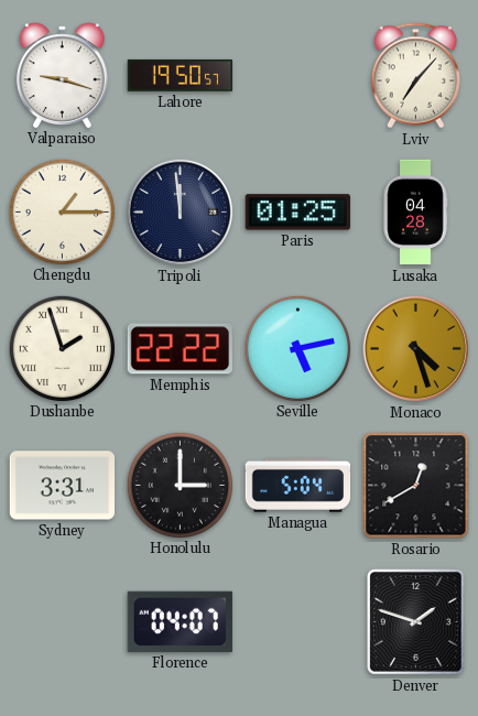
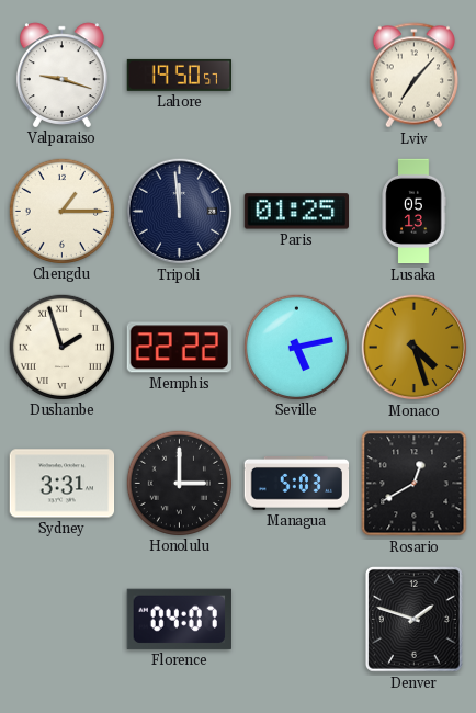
Lusaka: 04:28 -> 05:13
Managua: 5:04 -> 5:03
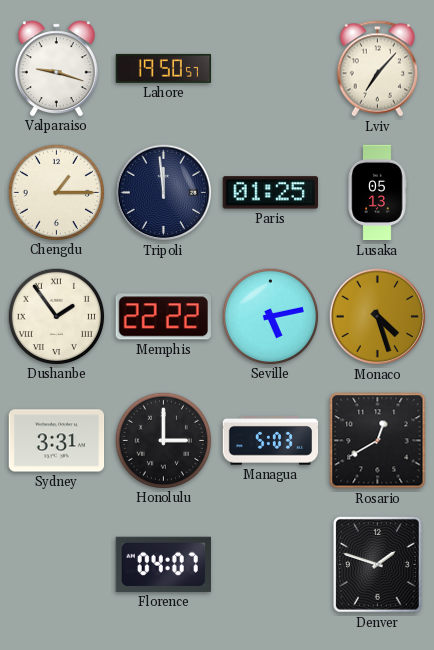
Dushanbe: 1:57 -> 1:54
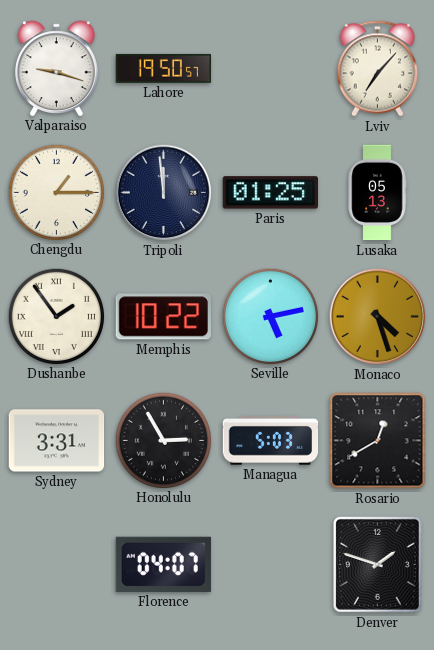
Memphis: 22:22 -> 10:22
Honolulu: 3:00 -> 2:55
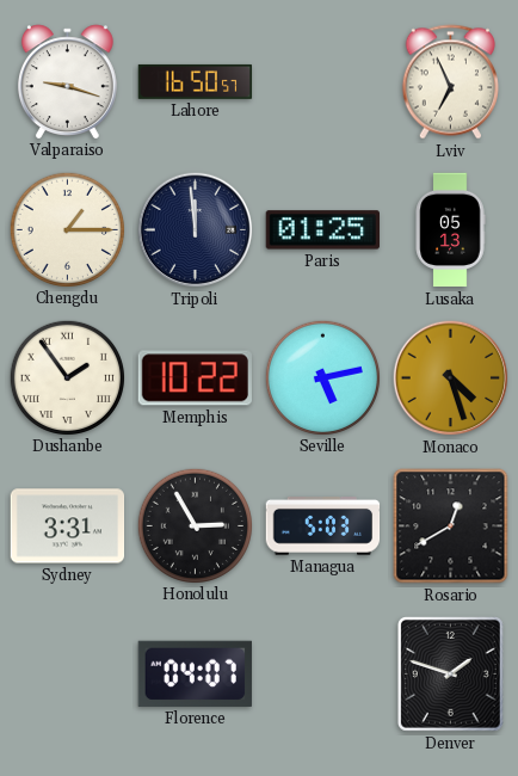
Lahore: 19:50 -> 16:50
Lviv: 7:07 -> 6:56
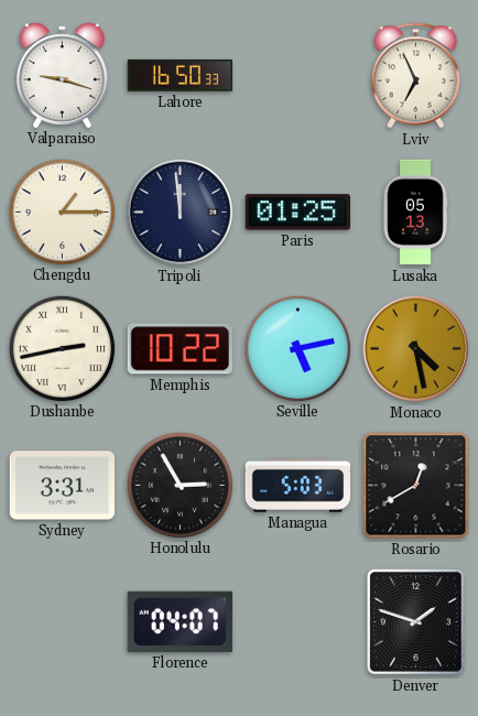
Lahore: 16:50:57 -> 16:50:33
Dushanbe: 1:54 -> 2:43
Monaco: 4:27 -> 4:28
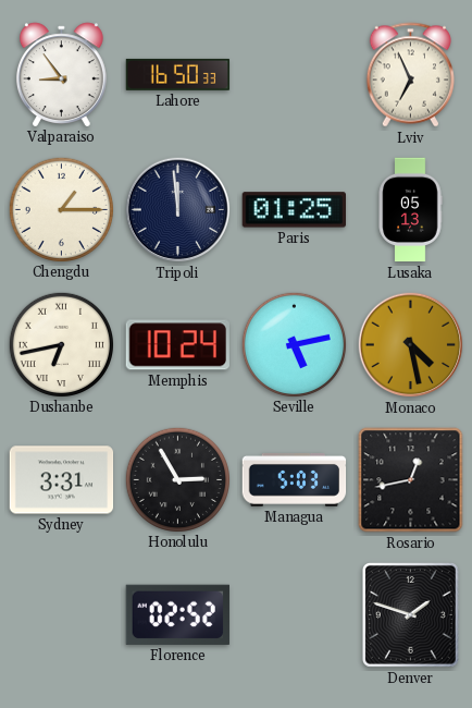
Valparaiso: 9:18 -> 8:54
Dushanbe: 2:43 -> 6:43
Memphis: 10:22 -> 10:24
Rosario: 12:40 -> 12:43
Florence: 04:07 -> 02:52
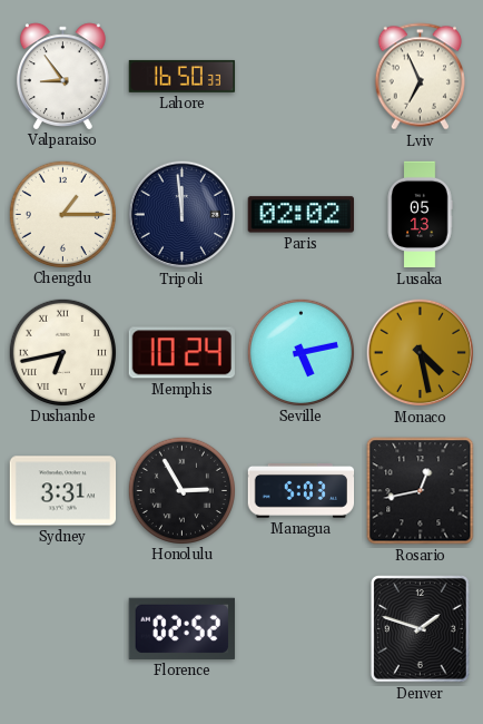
Paris: 01:25 -> 02:02
